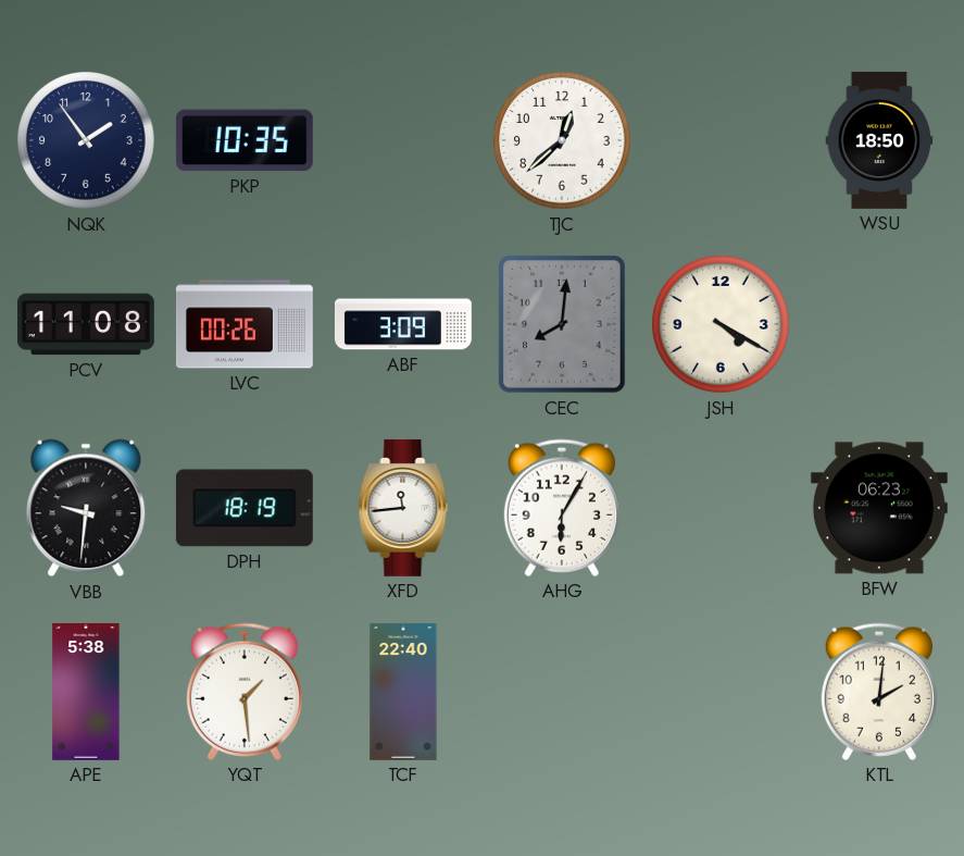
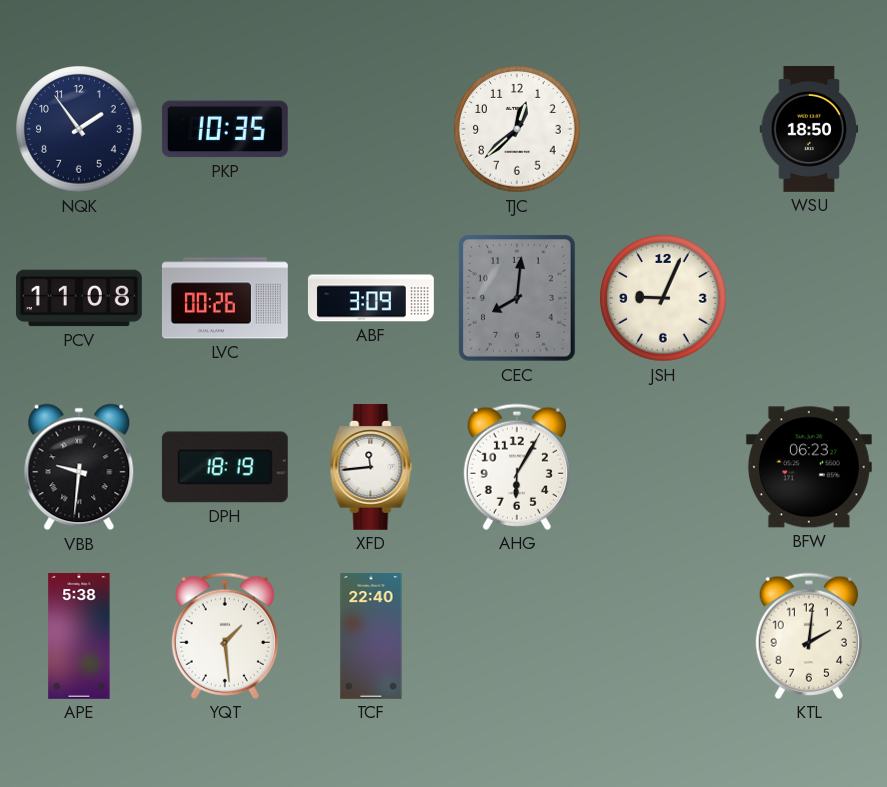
JSH: 4:20 -> 9:04
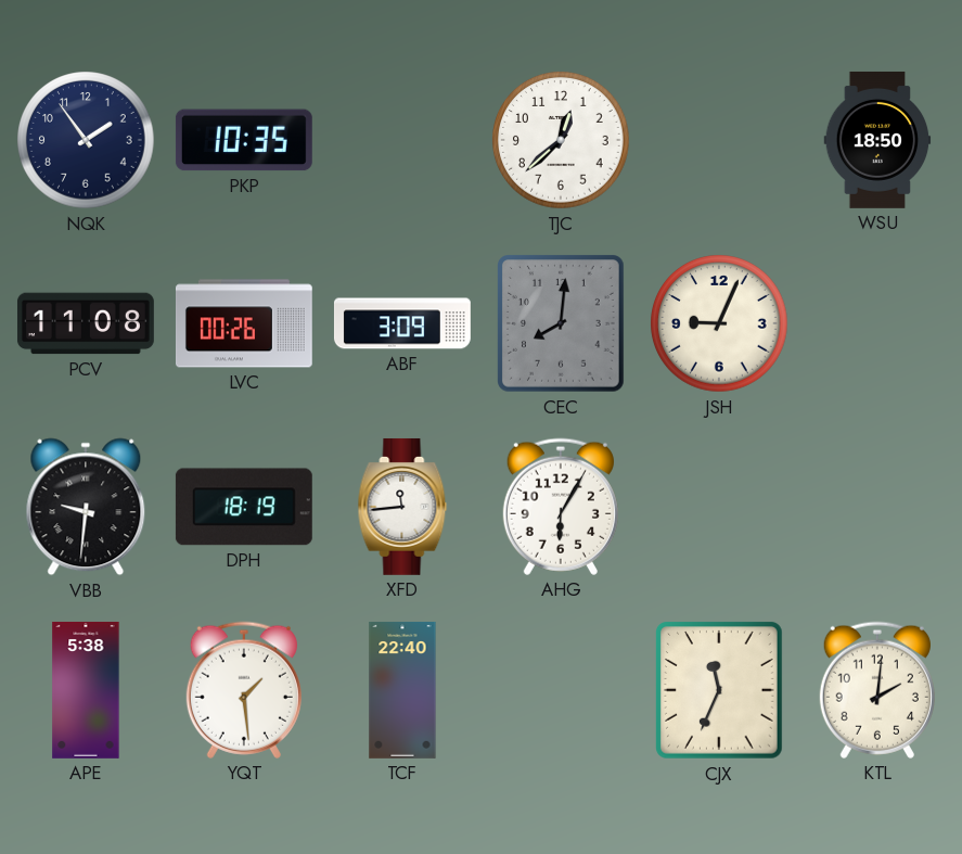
BFW: 06:23 -> none
CJX: none -> 11:34
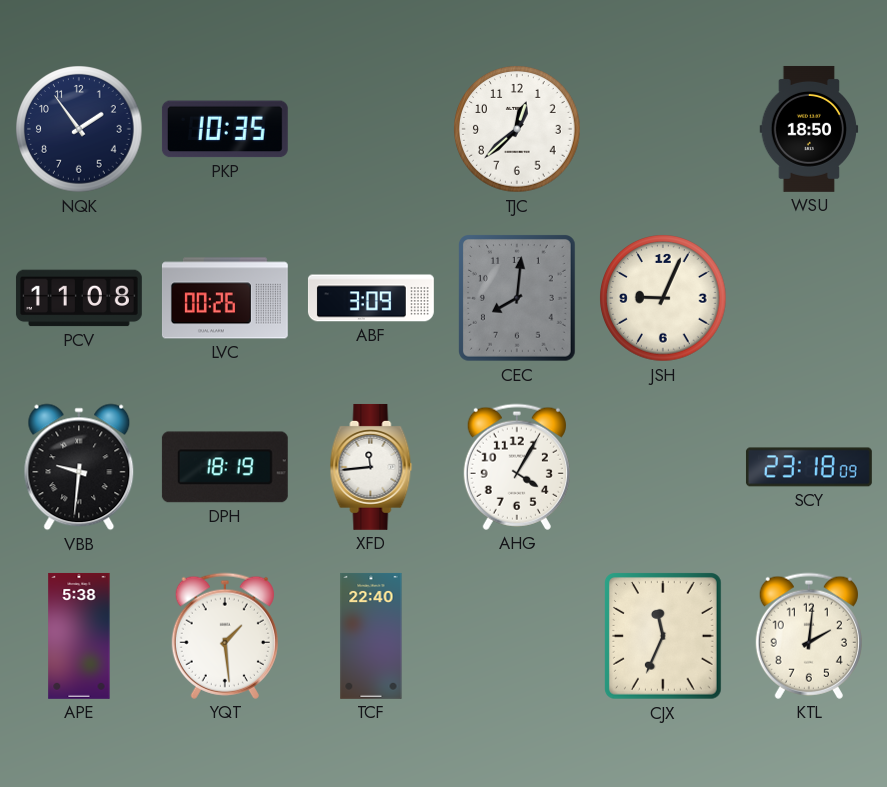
AHG: 6:05 -> 4:05
SCY: none -> 23:18
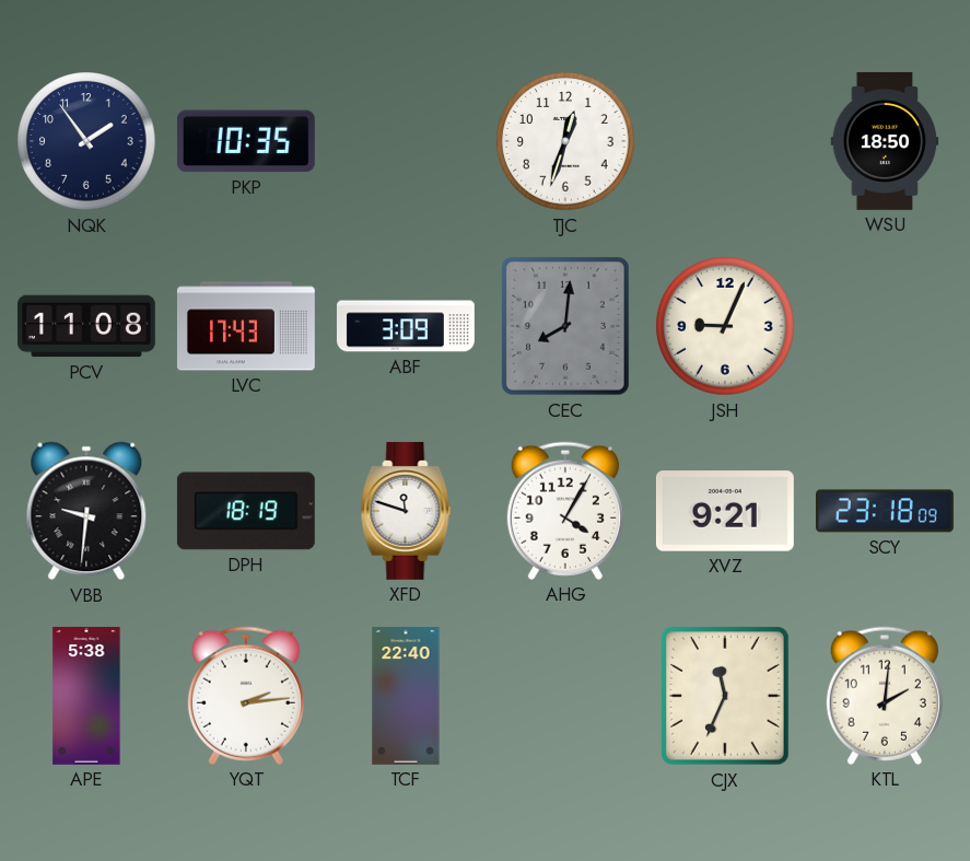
TJC: 12:38 -> 12:33
LVC: 00:26 -> 17:43
XFD: 11:44 -> 11:48
XVZ: none -> 9:21
YQT: 1:29 -> 2:14
